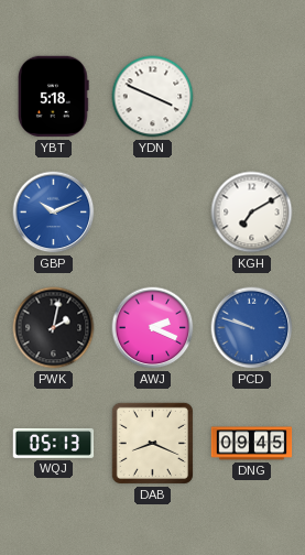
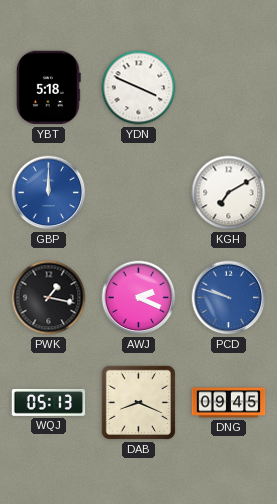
GBP: 10:11 -> 12:00
PWK: 2:02 -> 1:17
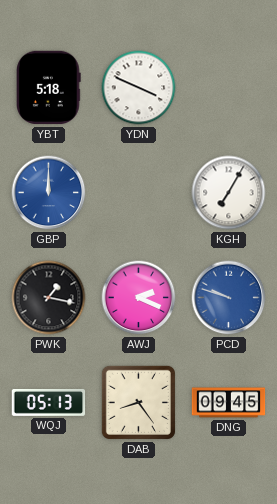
KGH: 7:10 -> 7:05
DAB: 8:19 -> 8:24
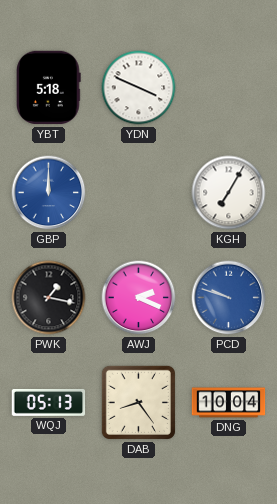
DNG: 09:45 -> 10:04
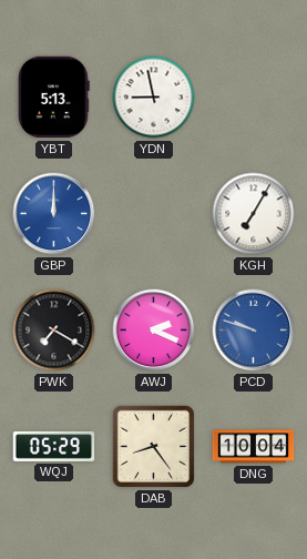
YBT: 5:18 -> 5:13
YDN: 3:49 -> 8:58
PWK: 1:17 -> 7:20
WQJ: 05:13 -> 05:29
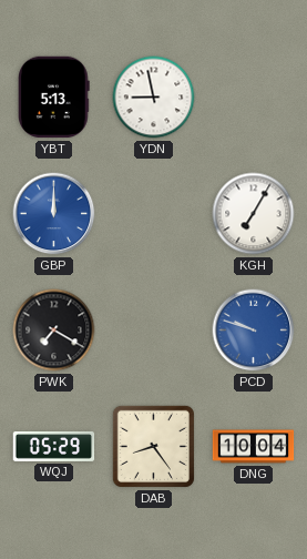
AWJ: 2:19 -> none
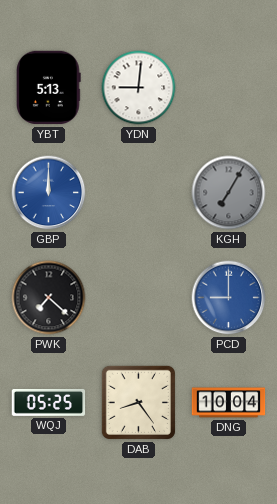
YDN: 8:58 -> 9:01
KGH dial: white -> grey
PWK: 7:20 -> 7:22
PCD: 9:48 -> 9:00
WQJ: 05:29 -> 05:25
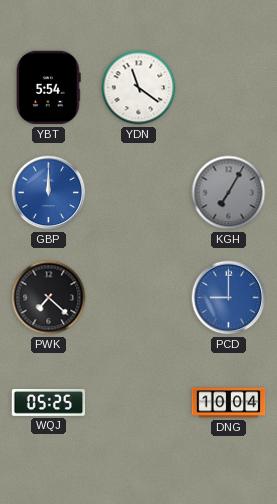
YBT: 5:13 -> 5:54
YDN: 9:01 -> 11:21
DAB: 8:24 -> none
